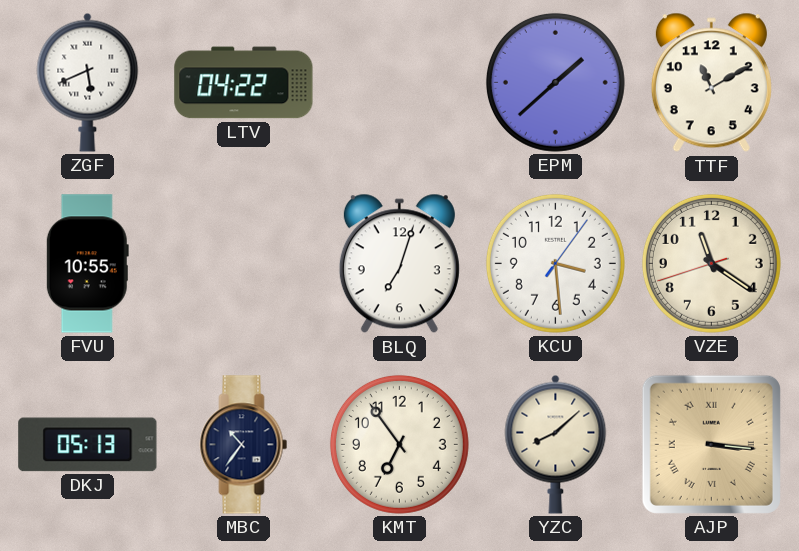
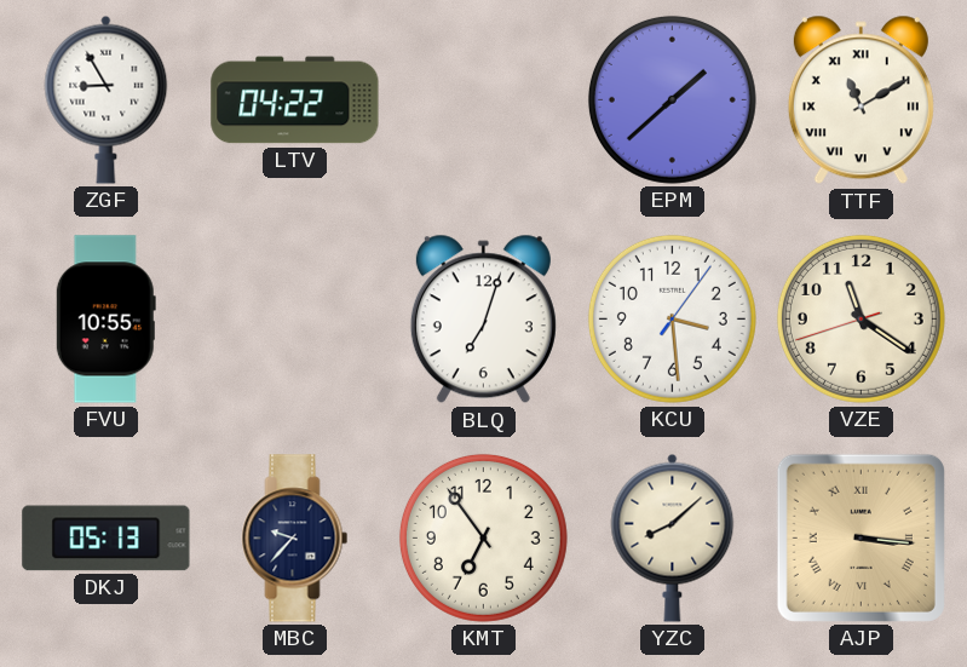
ZGF: 5:41 -> 8:55
TTF numerals: Arabic -> Roman
MBC: 10:36 -> 9:37
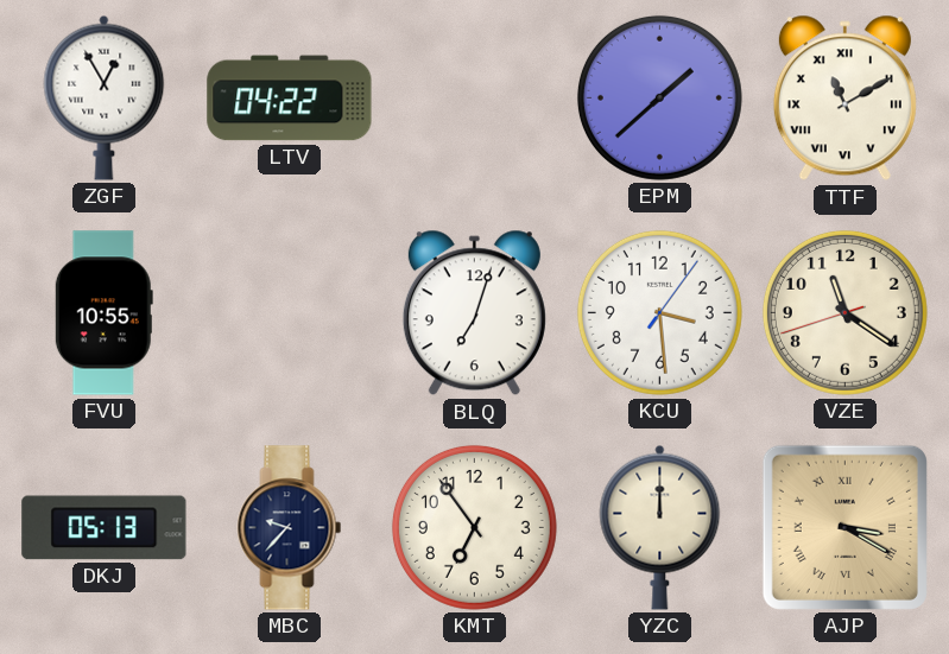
ZGF: 8:55 -> 12:55
YZC: 8:08 -> 12:00
AJP: 3:16 -> 3:20
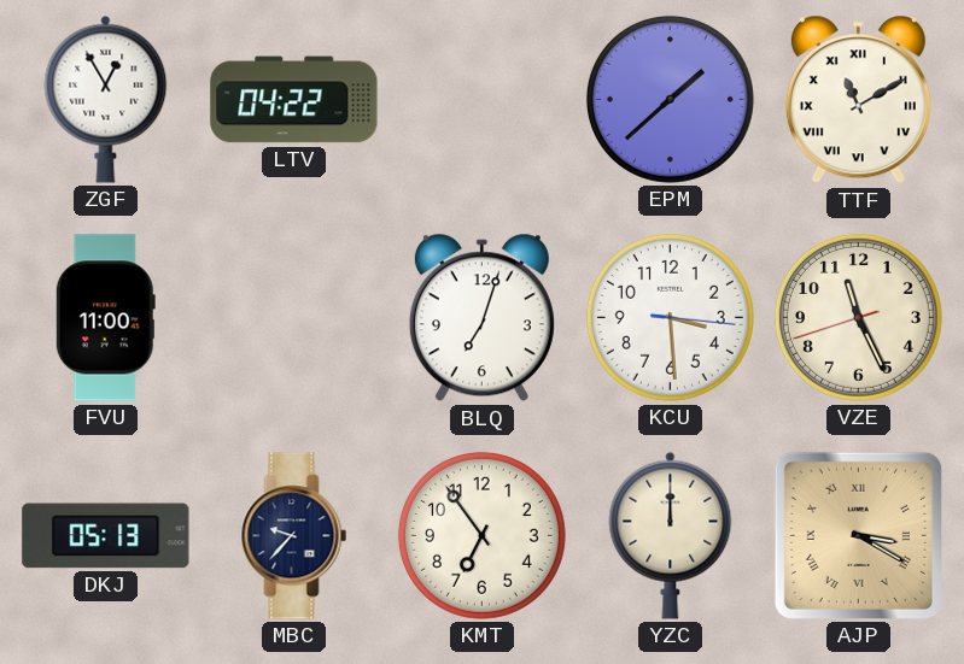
FVU: 10:55 -> 11:00
KCU: 3:29:06 -> 3:29:16
VZE: 11:20 -> 11:25
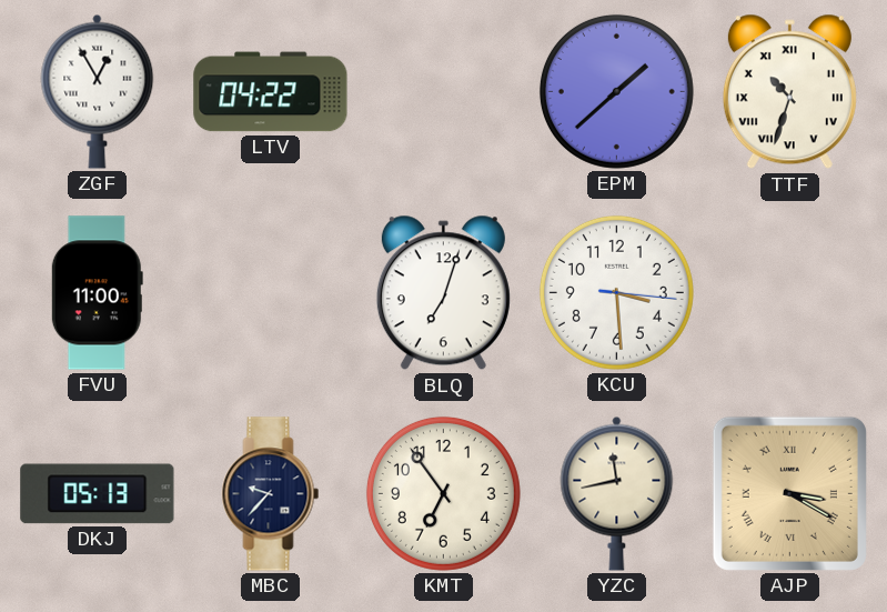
TTF: 11:10 -> 10:33
VZE: 11:25 -> none
YZC: 12:00 -> 11:43
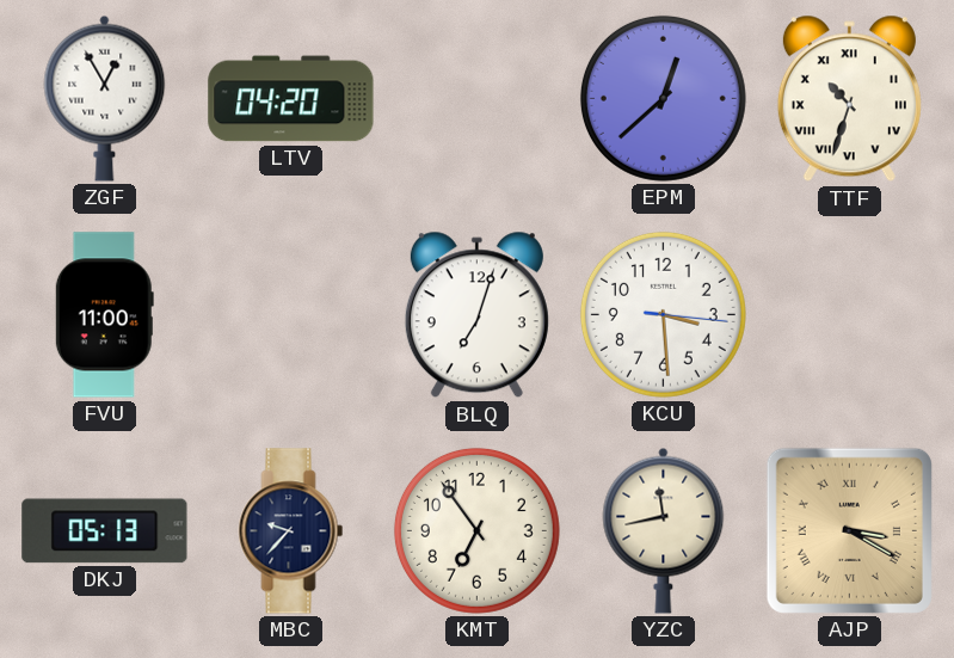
LTV: 04:22 -> 04:20
EPM: 1:38 -> 12:38
